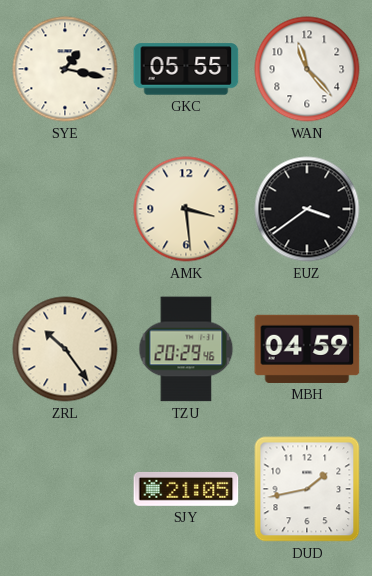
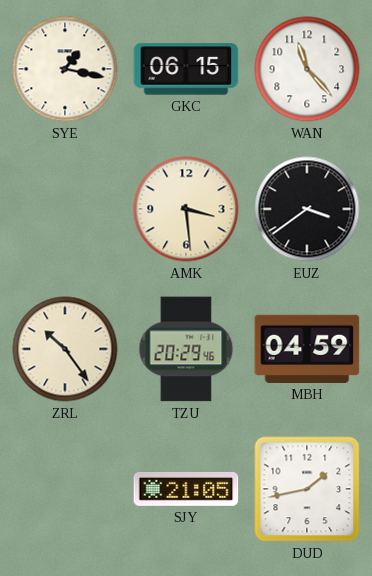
GKC: 05:55 -> 06:15
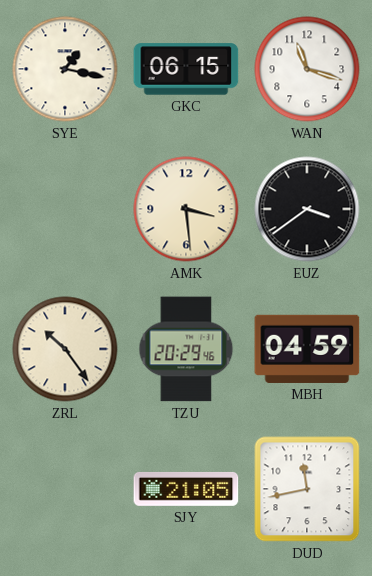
WAN: 11:23 -> 11:18
DUD: 1:43 -> 11:43
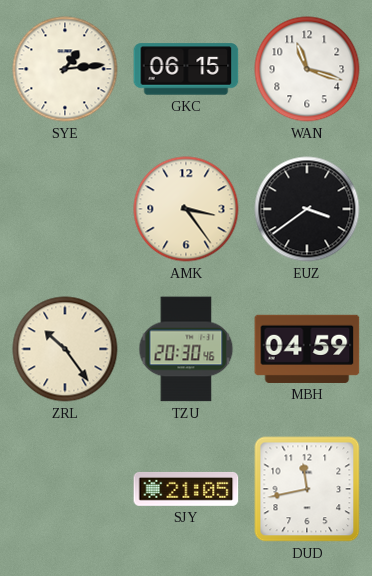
SYE: 1:17 -> 1:14
AMK: 3:29 -> 3:24
TZU: 20:29 -> 20:30
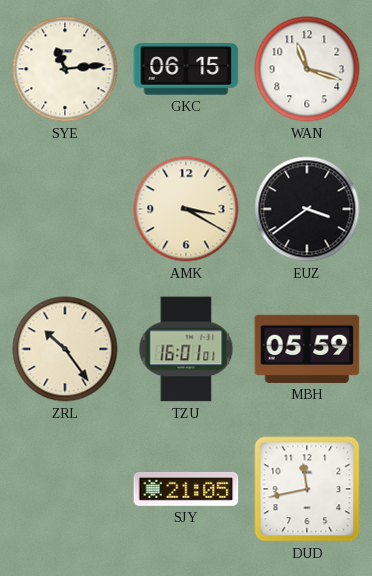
SYE: 1:14 -> 11:14
AMK: 3:24 -> 3:20
TZU: 20:30 -> 16:01
MBH: 04:59 -> 05:59
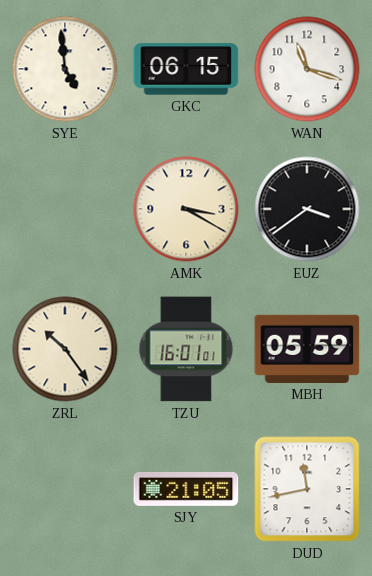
SYE: 11:14 -> 4:59
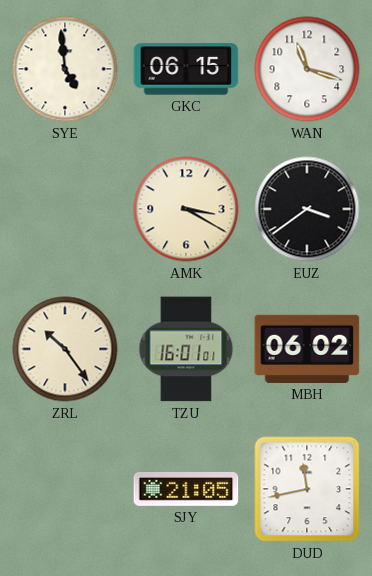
MBH: 05:59 -> 06:02
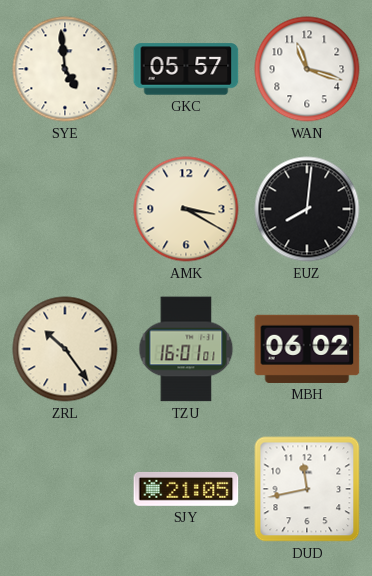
GKC: 06:15 -> 05:57
EUZ: 3:39 -> 8:01
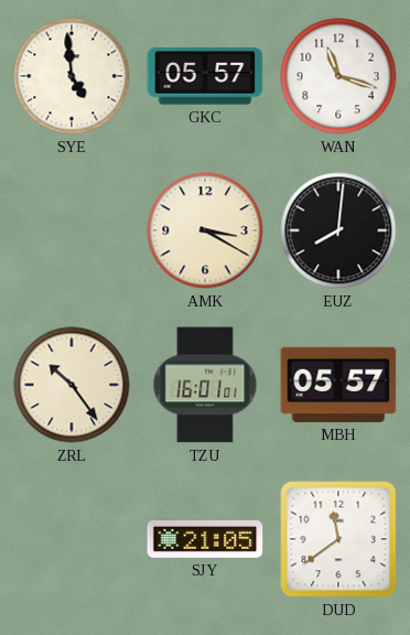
MBH: 06:02 -> 05:57
DUD: 11:43 -> 11:39
